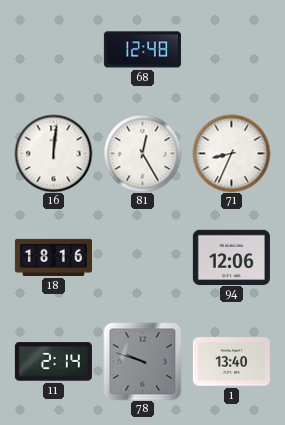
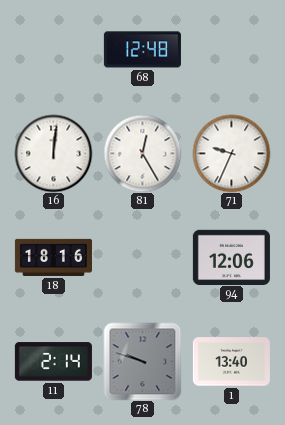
71: 8:34 -> 9:34
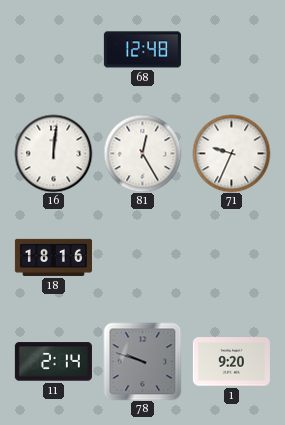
94: 12:06 -> none
1: 13:40 -> 9:20
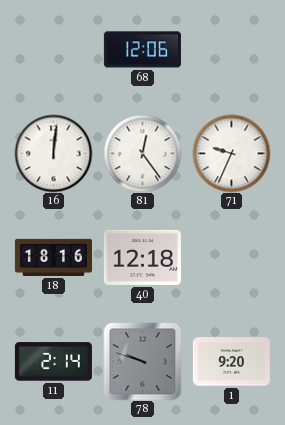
68: 12:48 -> 12:06
81: 12:25 -> 12:24
40: none -> 12:18
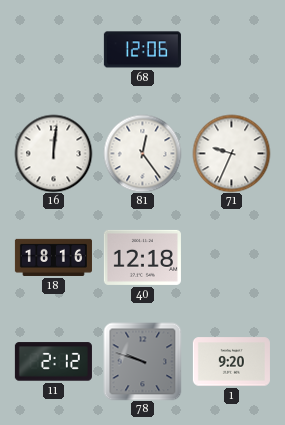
11: 2:14 -> 2:12
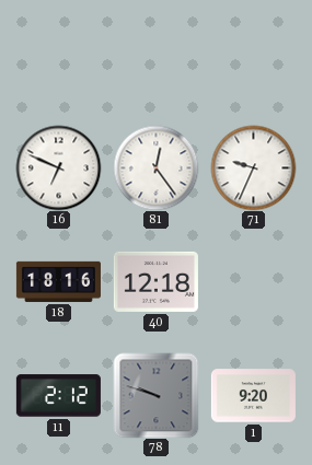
68: 12:06 -> none
16: 12:01 -> 6:49
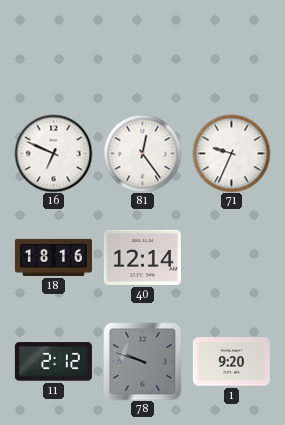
40: 12:18 -> 12:14
